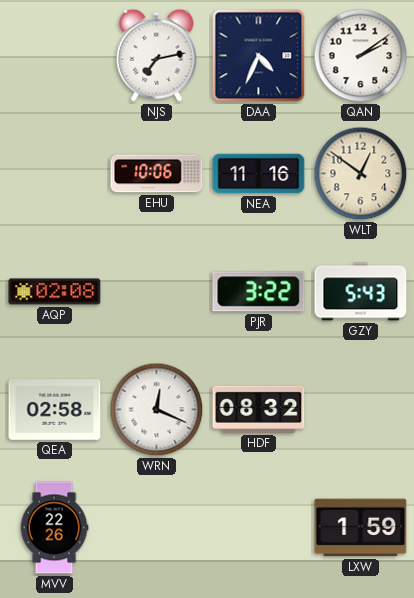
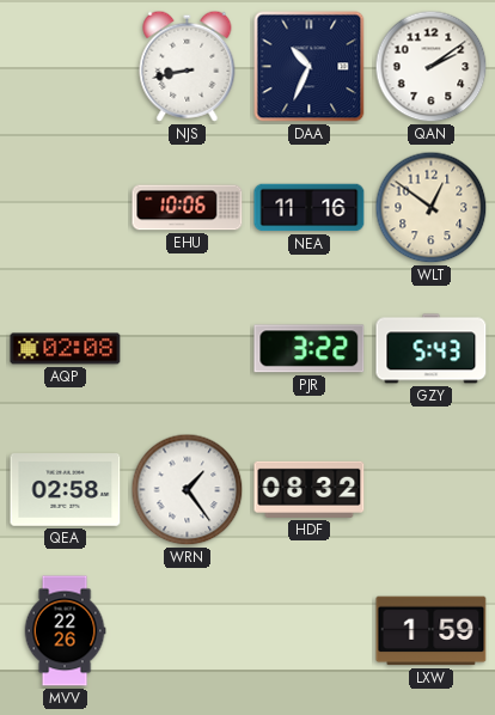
NJS: 7:13 -> 8:43
DAA: 4:34 -> 10:34
WRN: 12:19 -> 1:24
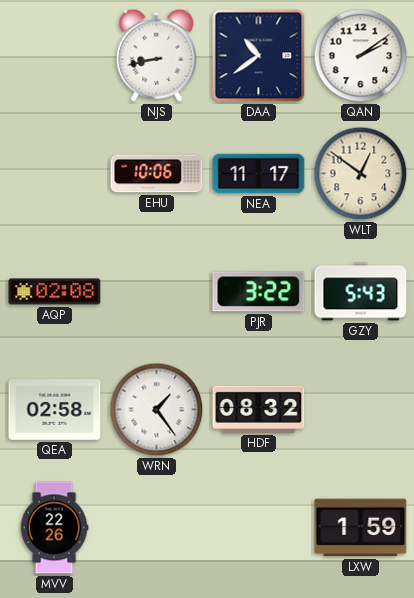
DAA: 10:34 -> 10:39
NEA: 11:16 -> 11:17
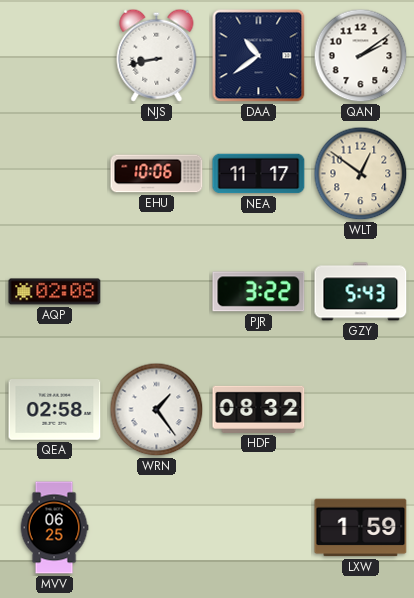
MVV: 22:26 -> 06:25
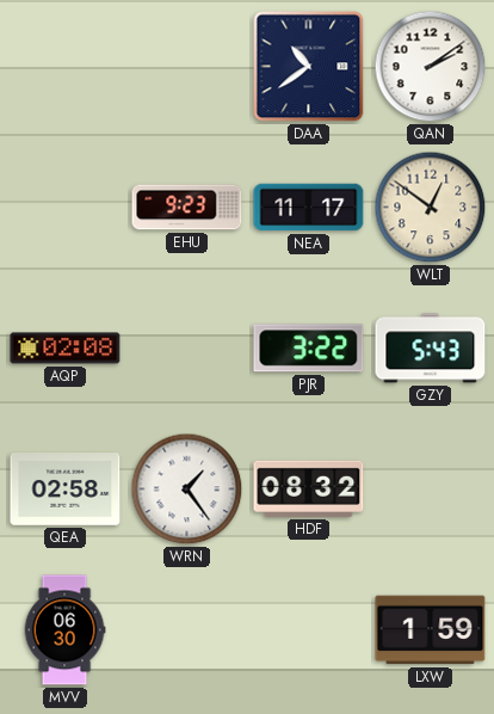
NJS: 8:43 -> none
EHU: 10:06 -> 9:23
MVV: 06:25 -> 06:30
